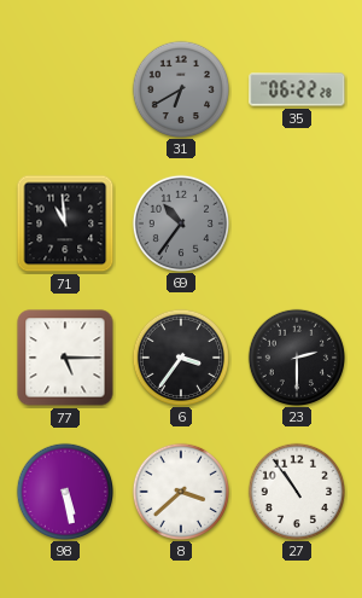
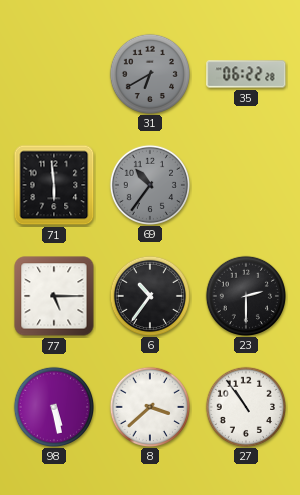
71: 10:59 -> 5:59
6: 3:36 -> 10:36
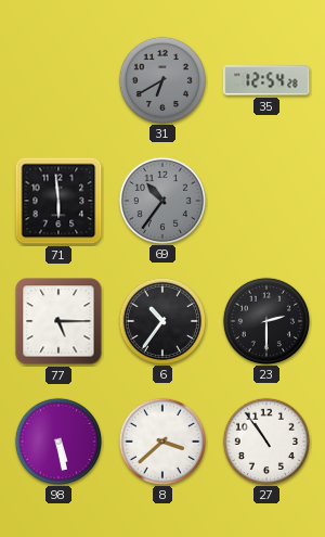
35: 06:22 -> 12:54
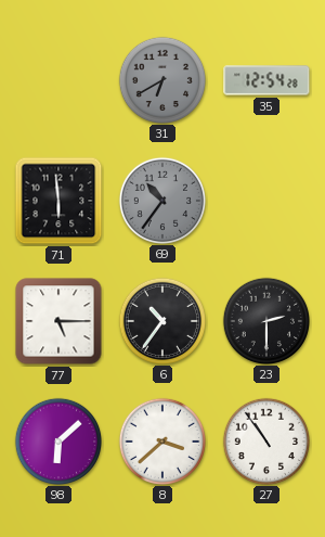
98: 5:28 -> 6:08
